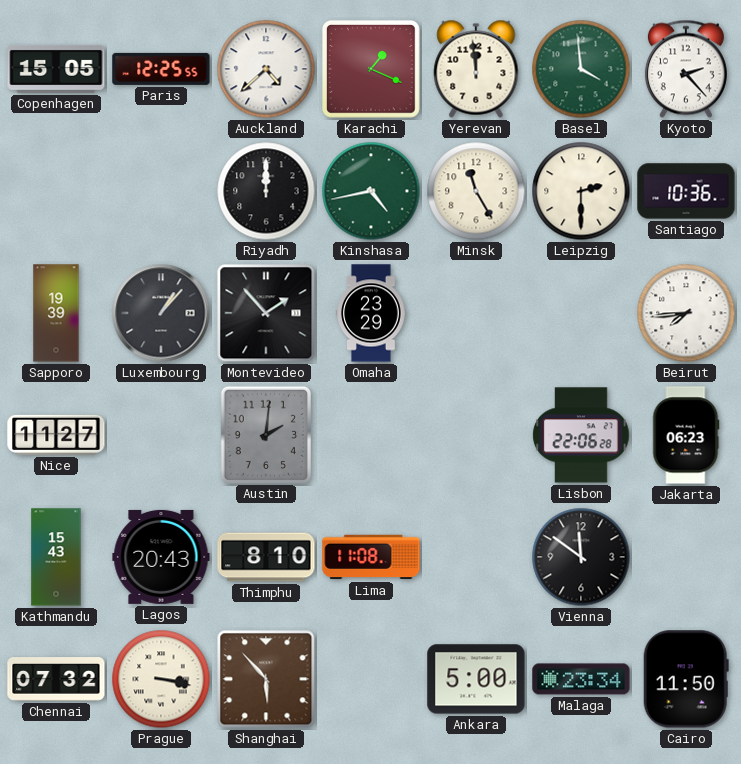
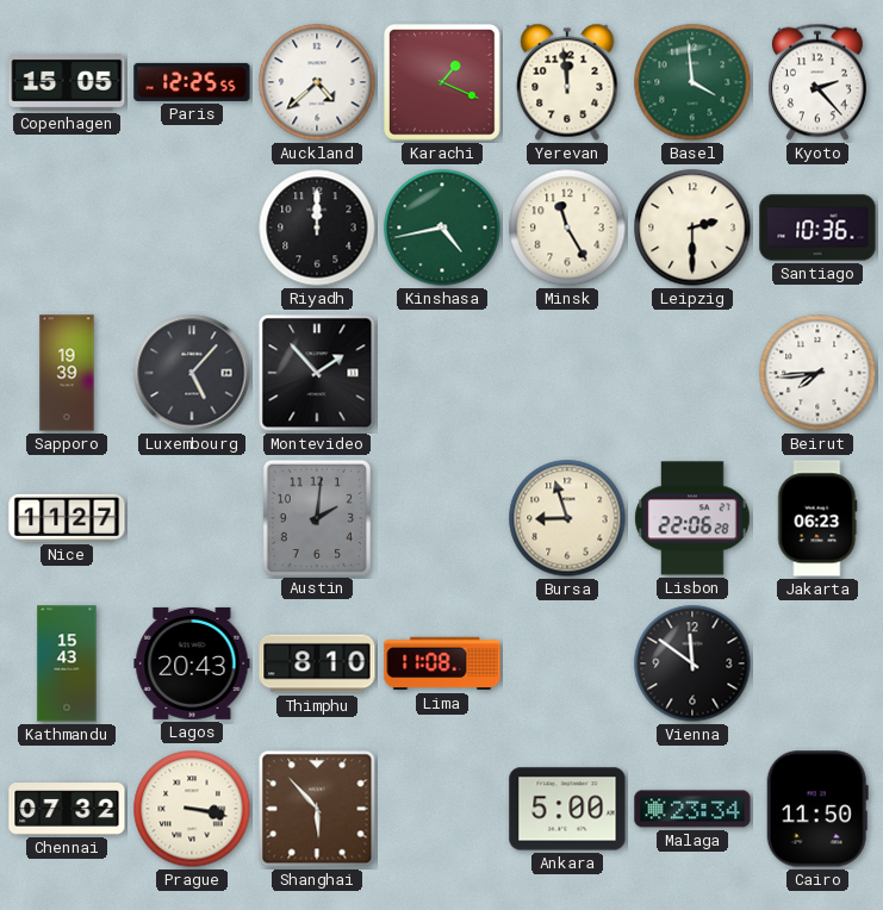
Luxembourg: 1:07 -> 5:07
Omaha: 23:29 -> none
Bursa: none -> 8:57
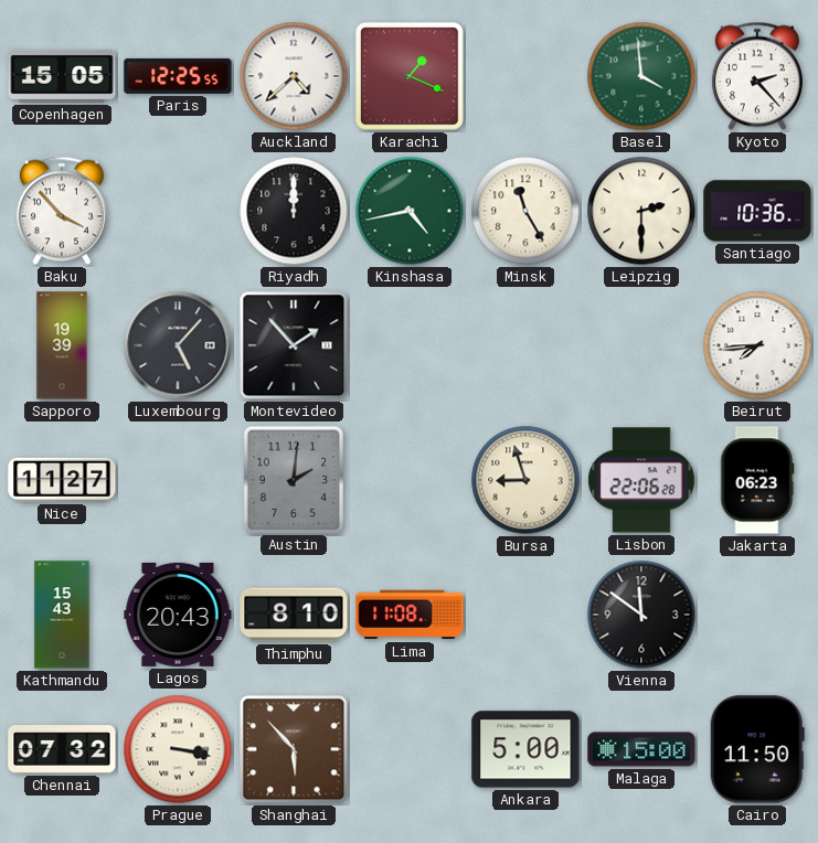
Yerevan: 11:59 -> none
Baku: none -> 3:53
Malaga: 23:34 -> 15:00
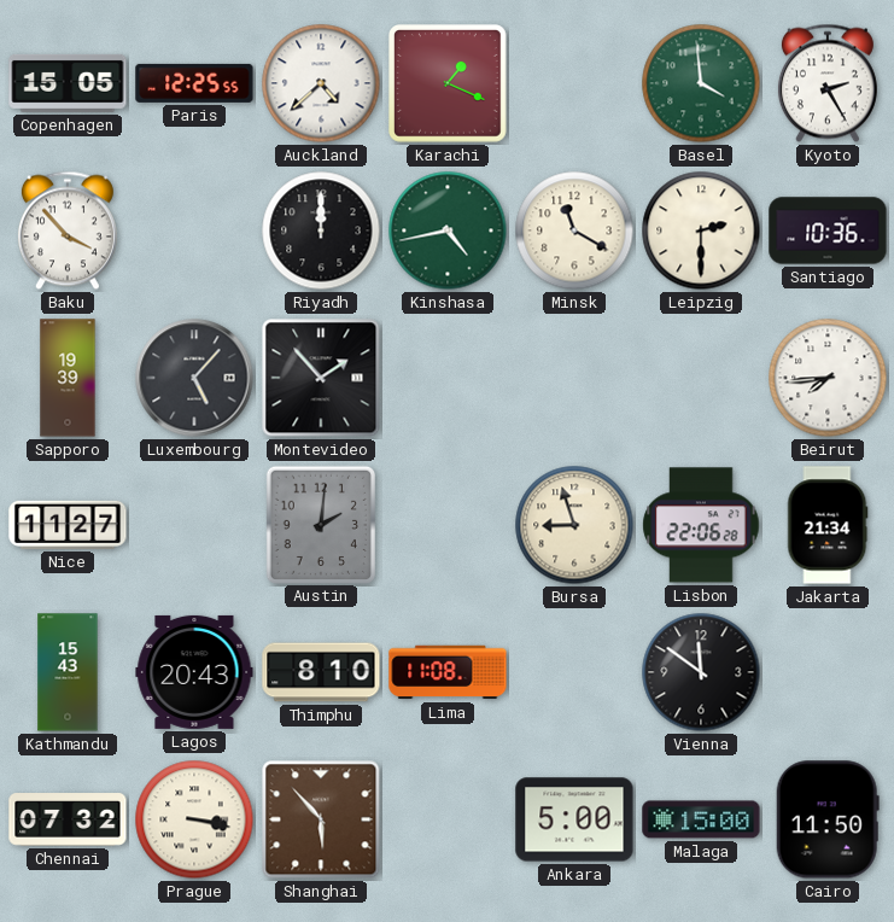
Kyoto: 2:23 -> 2:25
Minsk: 11:25 -> 11:20
Jakarta: 06:23 -> 21:34
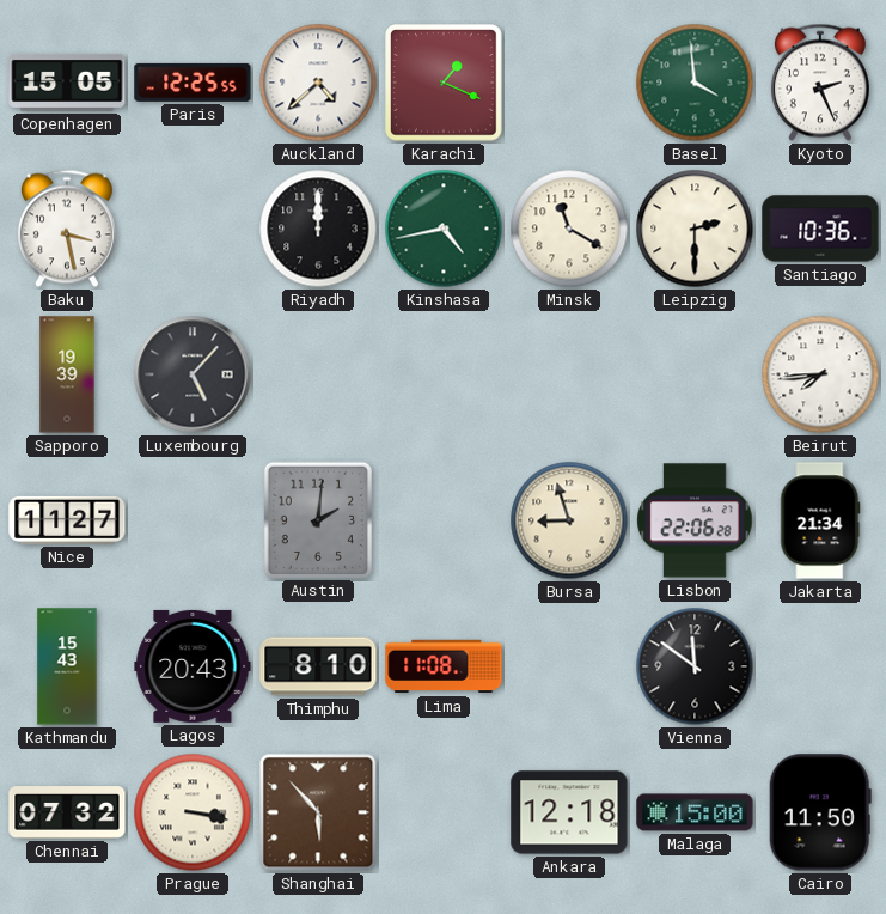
Kyoto: 2:25 -> 2:26
Baku: 3:53 -> 3:28
Montevideo: 1:53 -> none
Ankara: 5:00 -> 12:18
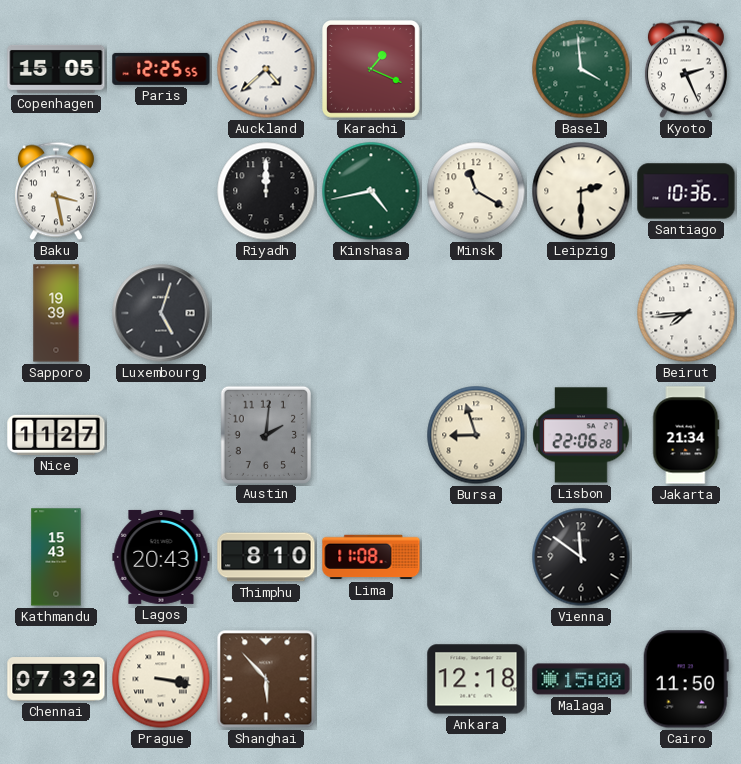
Luxembourg: 5:07 -> 5:03
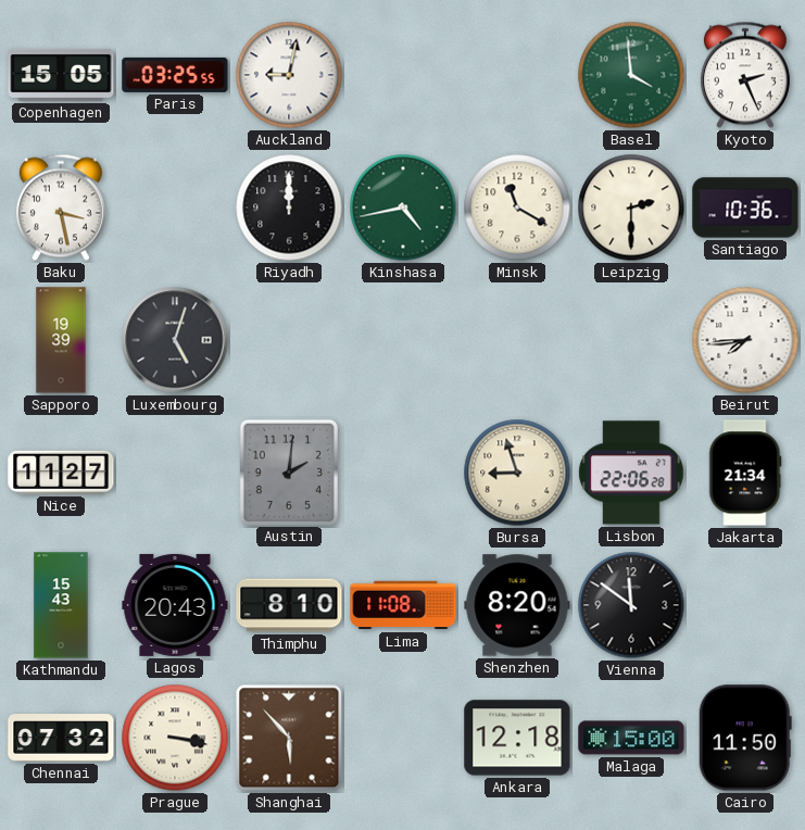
Paris: 12:25 -> 03:25
Auckland: 4:38 -> 9:02
Karachi: 1:19 -> none
Shenzhen: none -> 8:20
